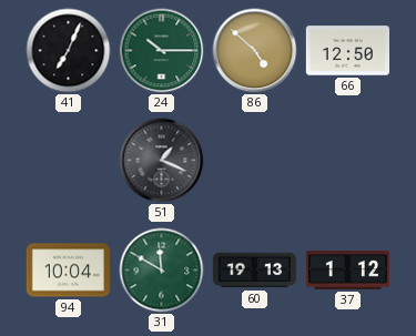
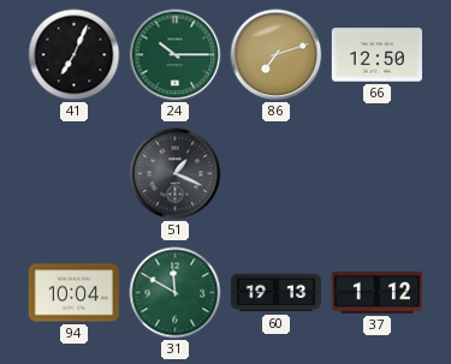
86: 4:52 -> 7:12
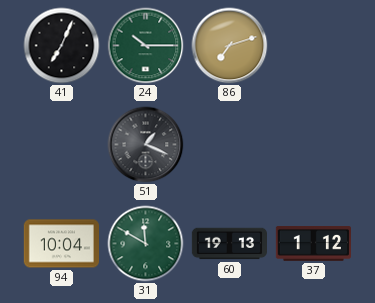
66: 12:50 -> none
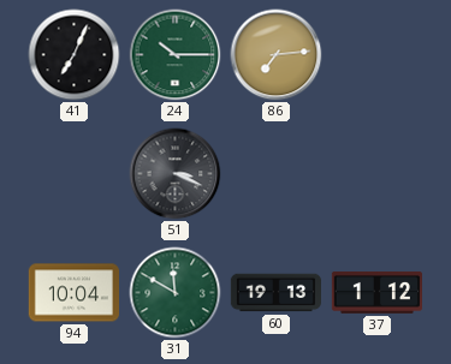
86: 7:12 -> 7:14
51: 1:19 -> 3:19
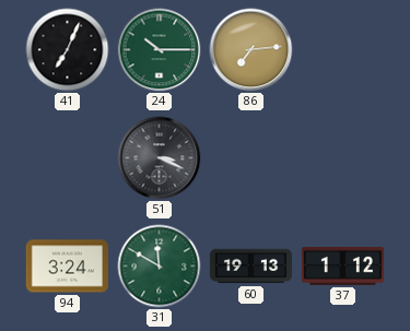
94: 10:04 -> 3:24
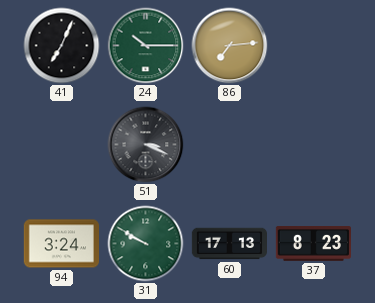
31: 11:50 -> 9:50
60: 19:13 -> 17:13
37: 1:12 -> 8:23
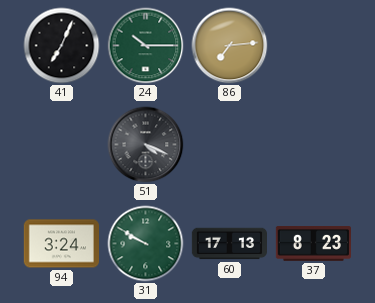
51: 3:19 -> 4:19
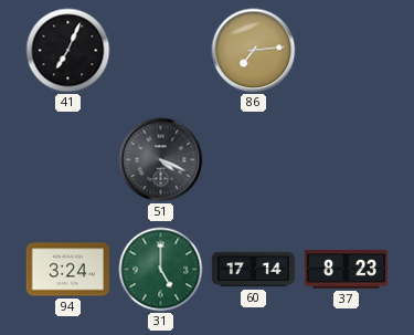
24: 10:15 -> none
31: 9:50 -> 5:00
60: 17:13 -> 17:14
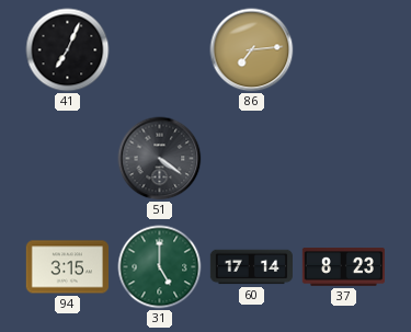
51: 4:19 -> 4:21
94: 3:24 -> 3:15
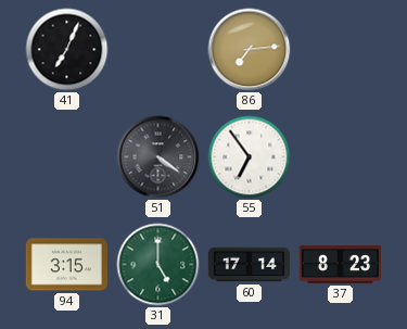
55: none -> 6:54
